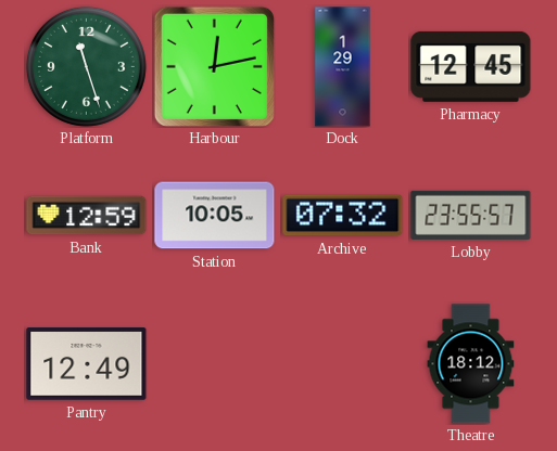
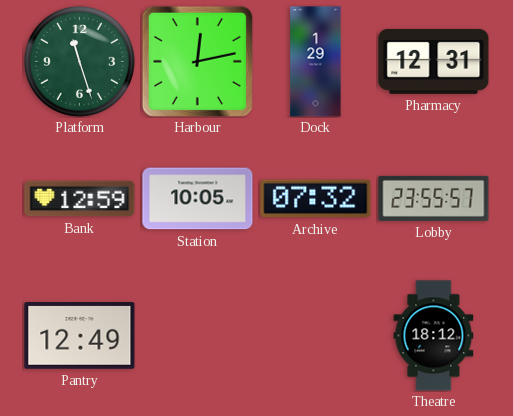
Pharmacy: 12:45 -> 12:31
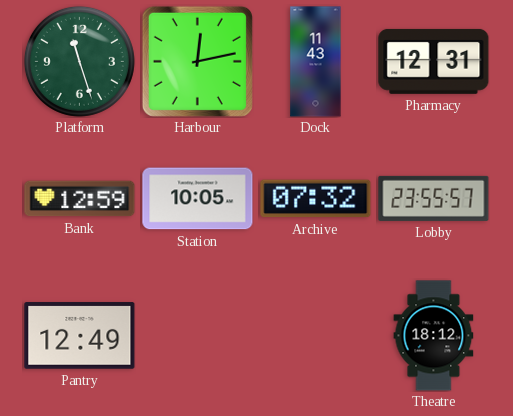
Dock: 1:29 -> 11:43
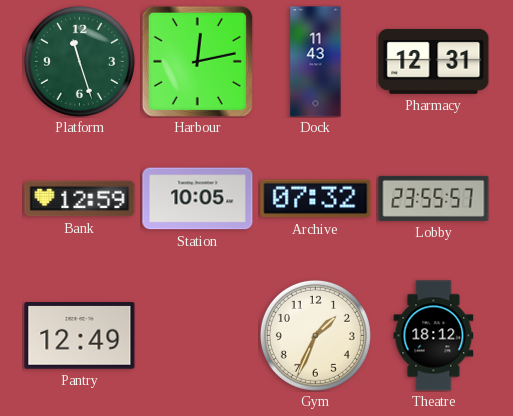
Gym: none -> 1:34
